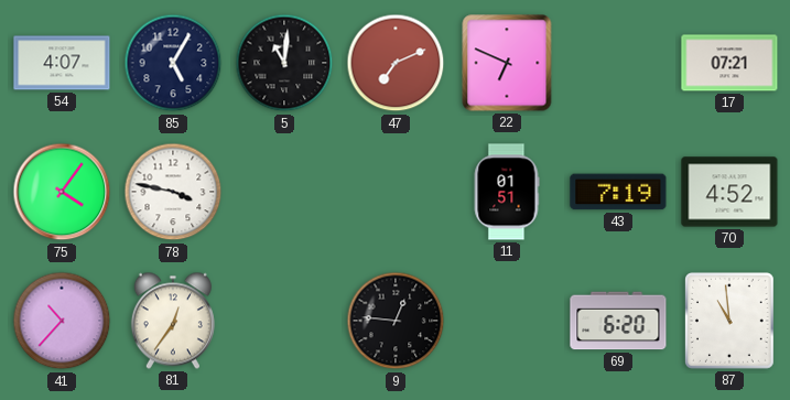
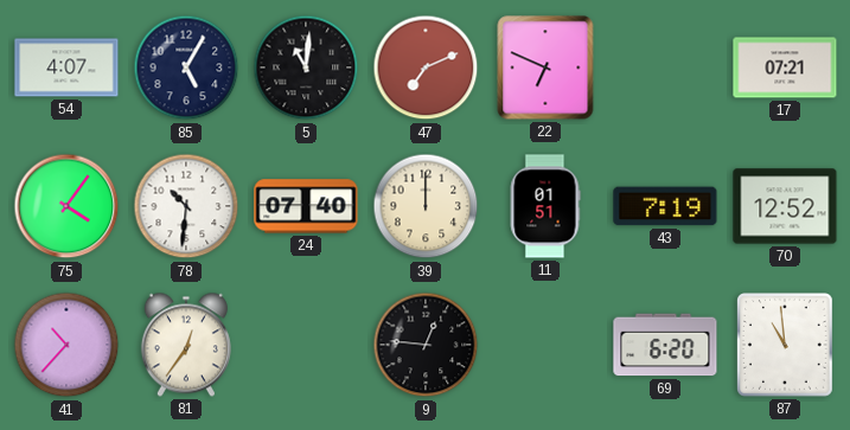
78: 3:47 -> 10:31
24: none -> 07:40
39: none -> 12:00
70: 4:52 -> 12:52
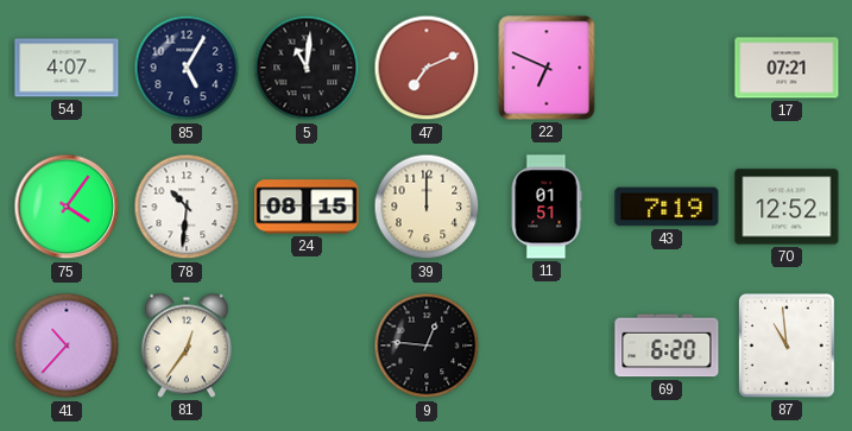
24: 07:40 -> 08:15
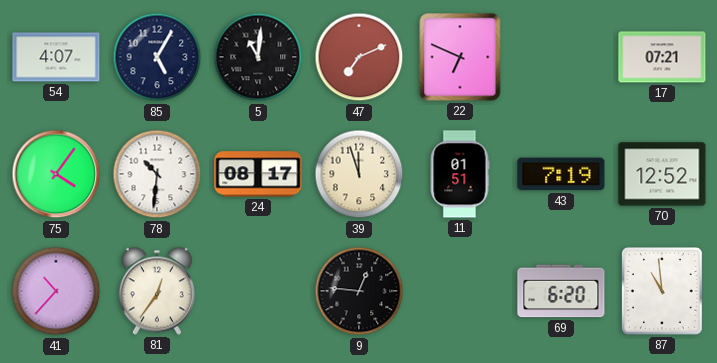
24: 08:15 -> 08:17
39: 12:00 -> 11:57
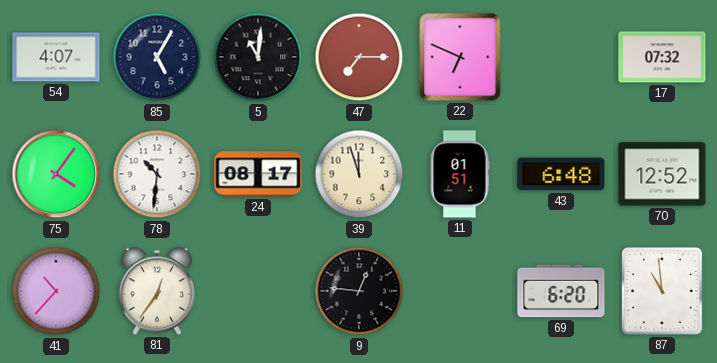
47: 7:11 -> 7:15
17: 07:21 -> 07:32
43: 7:19 -> 6:48
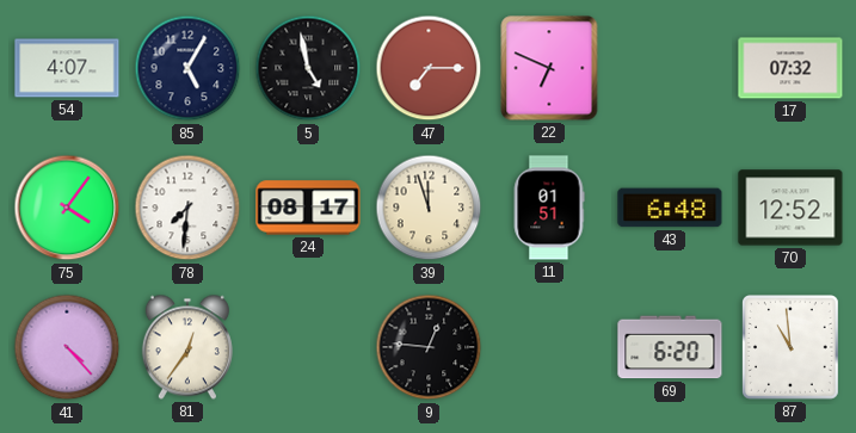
5: 11:01 -> 4:58
78: 10:31 -> 7:31
41: 10:37 -> 4:23
